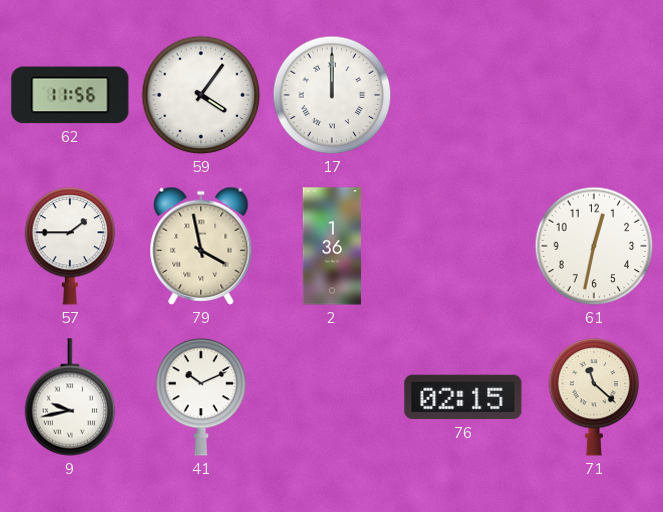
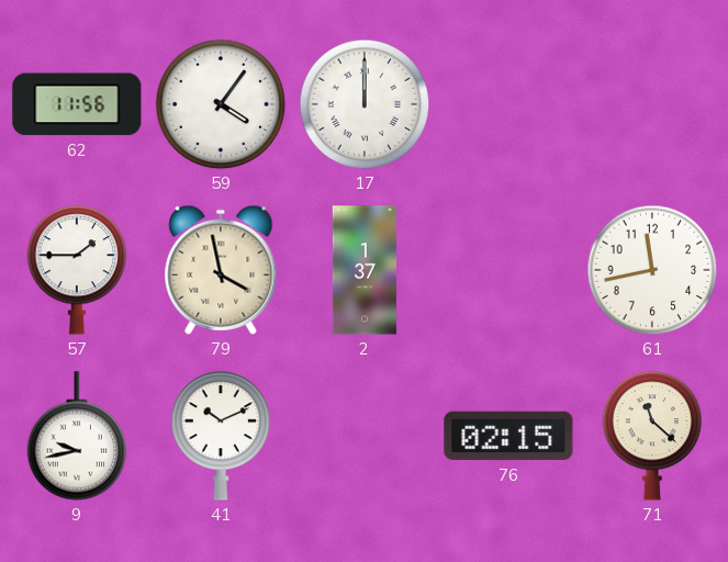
2: 1:36 -> 1:37
61: 12:32 -> 11:43
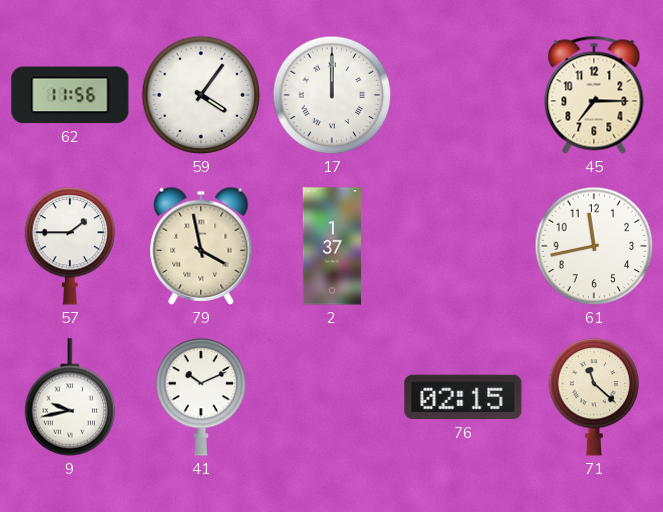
45: none -> 7:15
